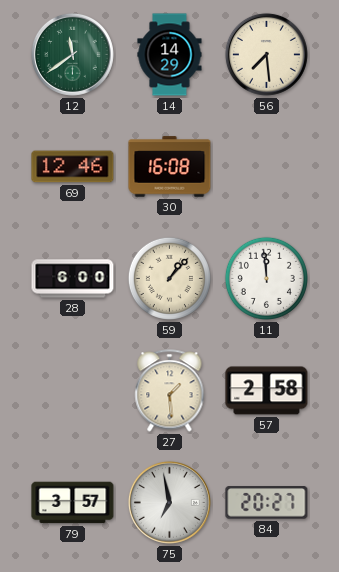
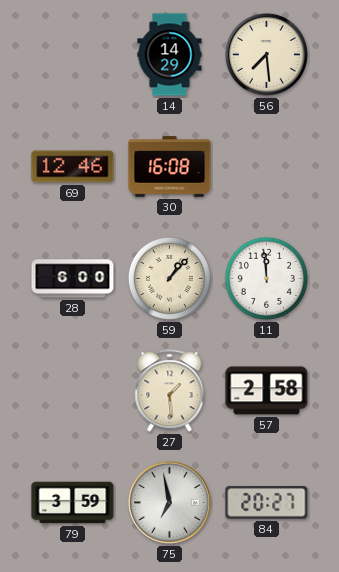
12: 11:39 -> none
79: 3:57 -> 3:59
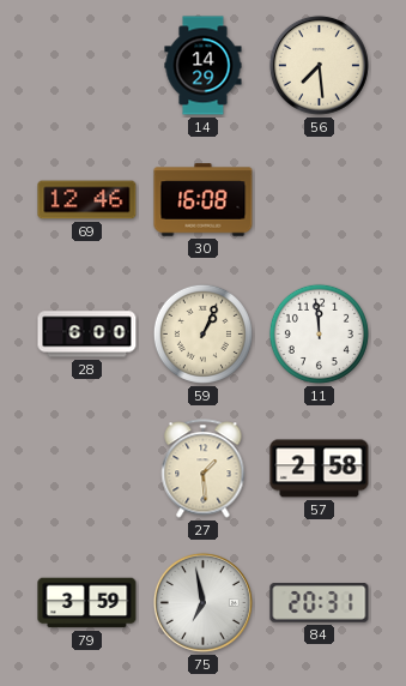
59: 1:07 -> 1:04
84: 20:27 -> 20:31
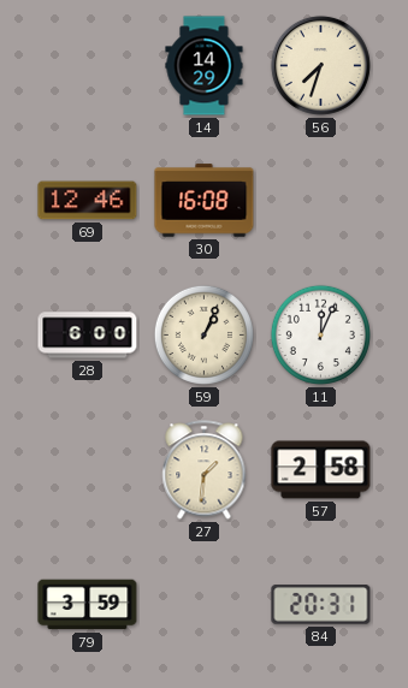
56: 7:29 -> 7:33
11: 11:59 -> 12:04
27: 1:29 -> 1:31
75: 6:58 -> none
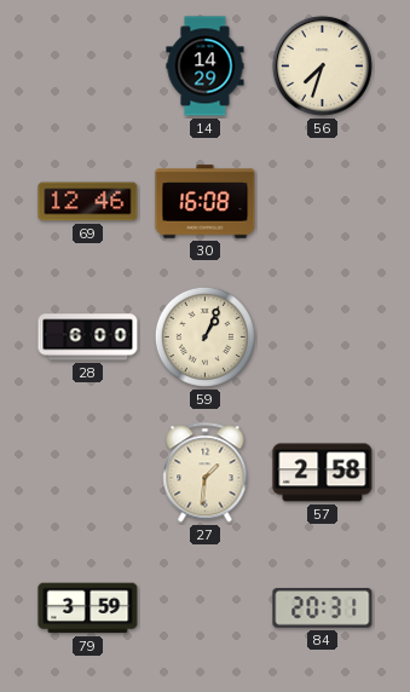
11: 12:04 -> none
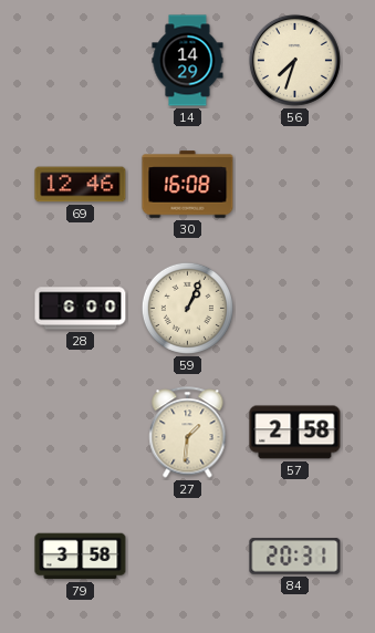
79: 3:59 -> 3:58
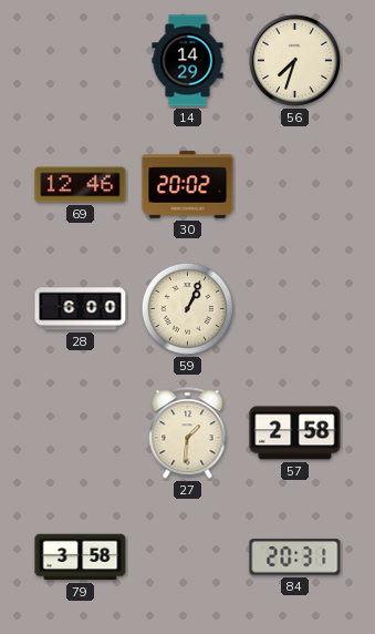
30: 16:08 -> 20:02
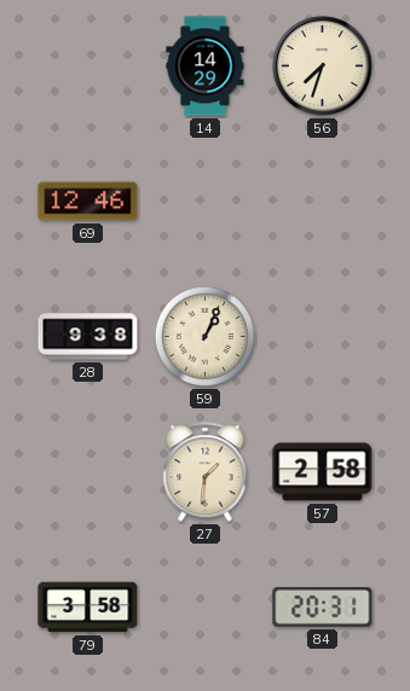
30: 20:02 -> none
28: 6:00 -> 9:38
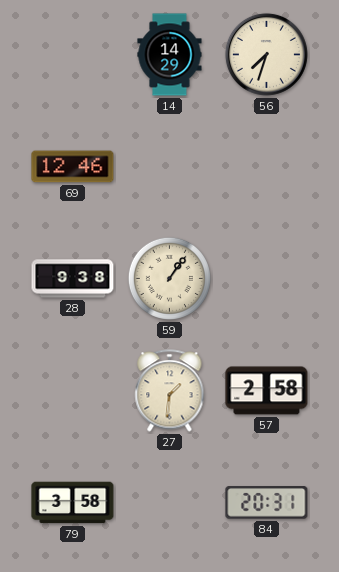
59: 1:04 -> 1:06
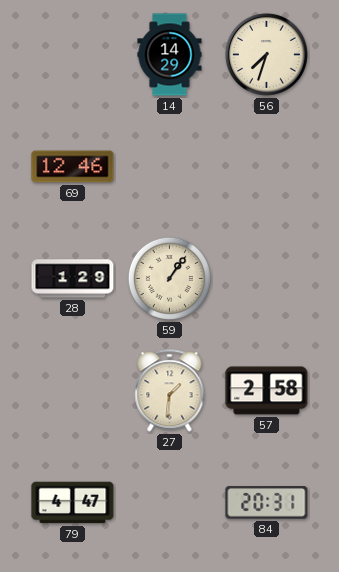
28: 9:38 -> 1:29
79: 3:58 -> 4:47
